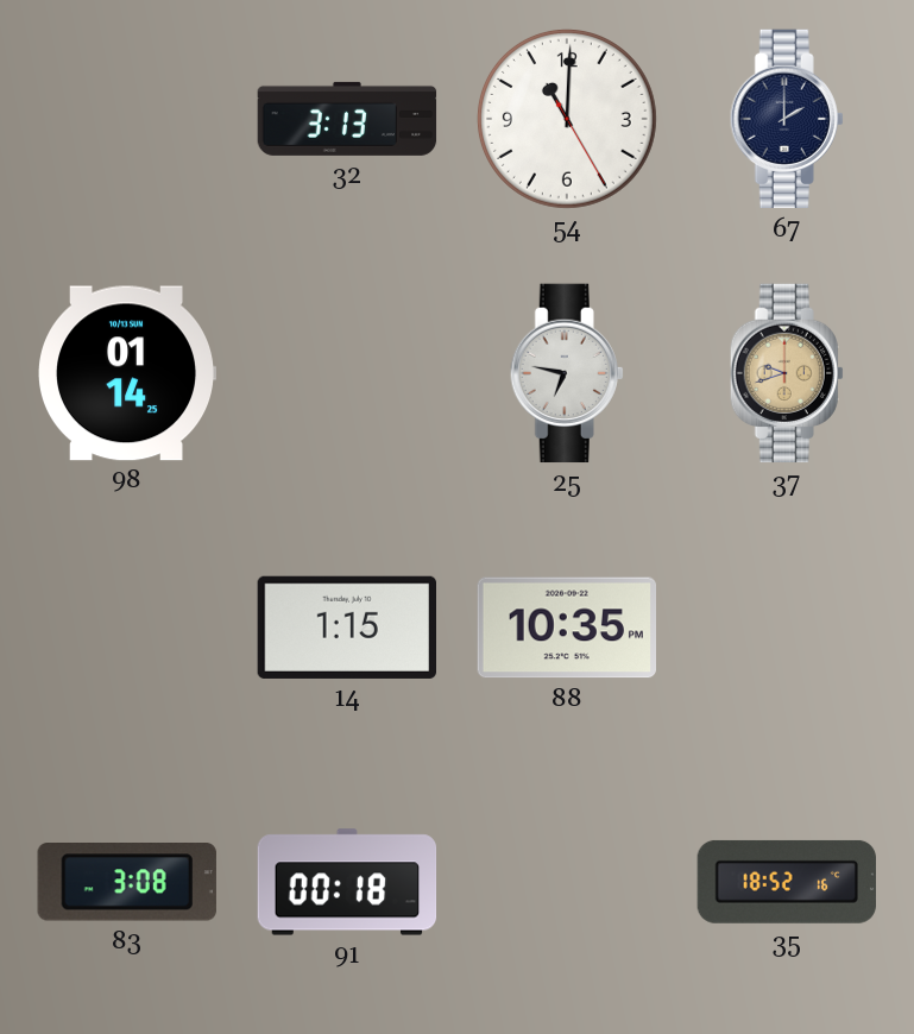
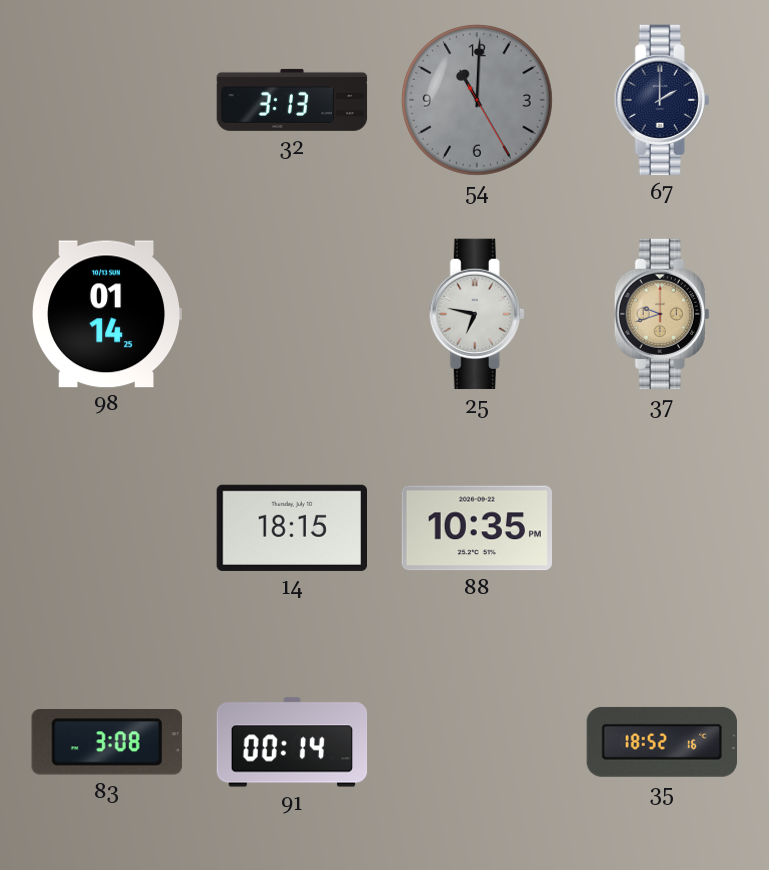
54 dial: white -> grey
14: 1:15 -> 18:15
91: 00:18 -> 00:14
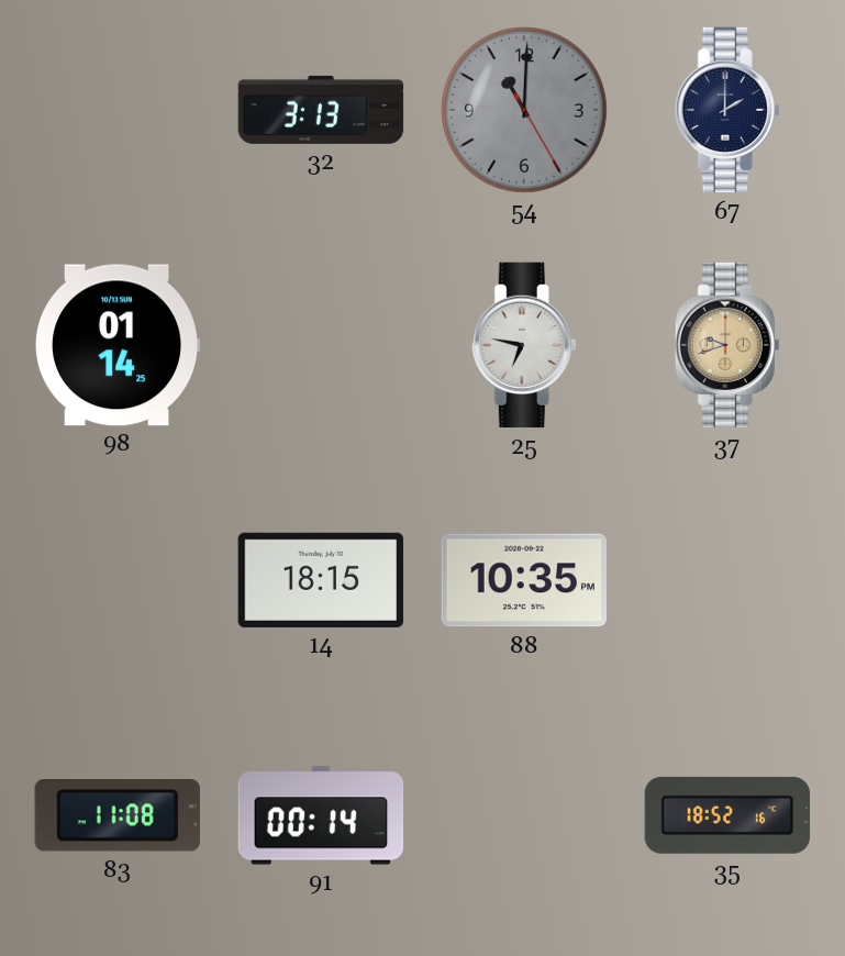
83: 3:08 -> 11:08
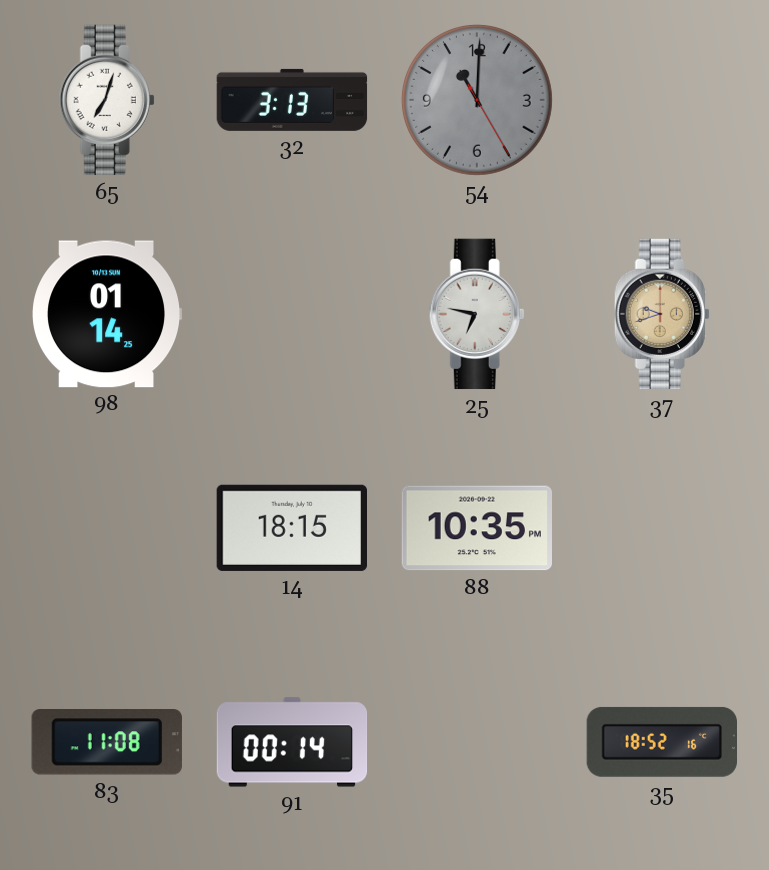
65: none -> 7:03
67: 2:00 -> none
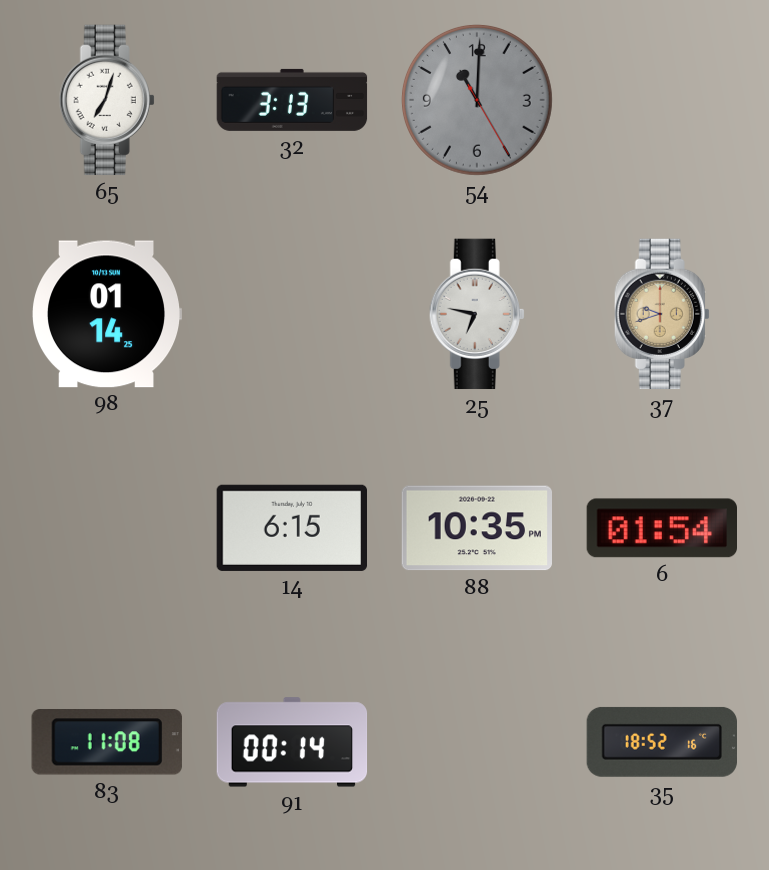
14: 18:15 -> 6:15
6: none -> 01:54
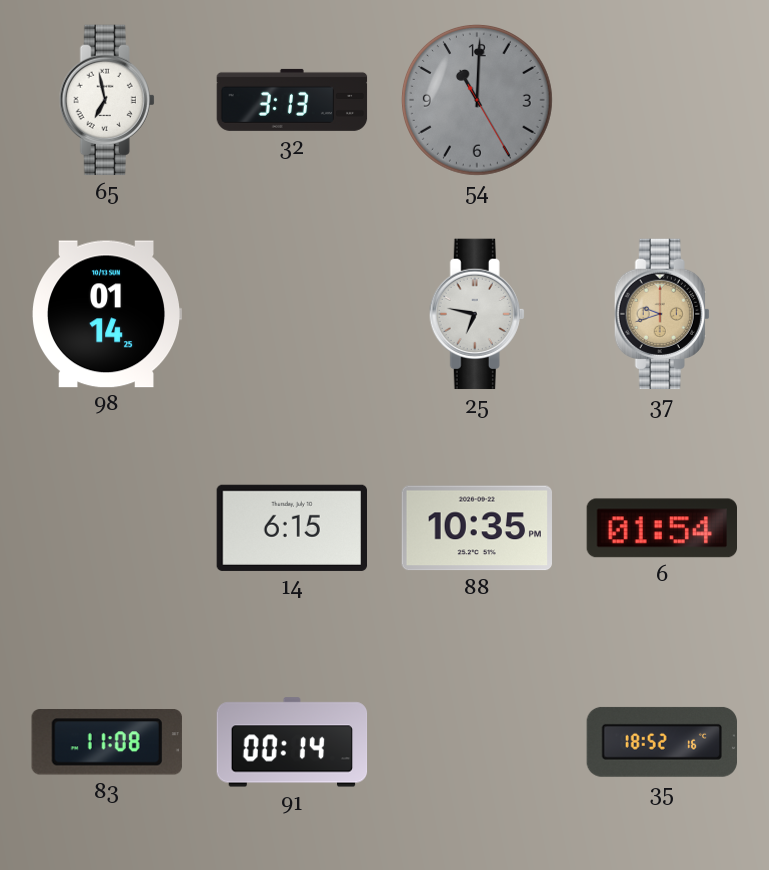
65: 7:03 -> 6:58
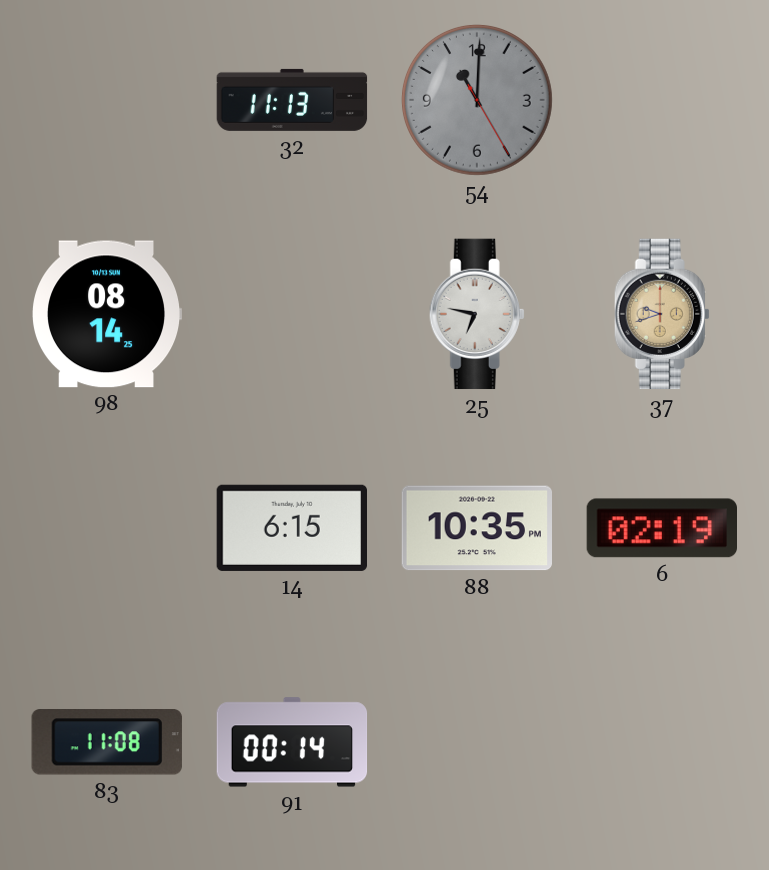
65: 6:58 -> none
32: 3:13 -> 11:13
98: 01:14 -> 08:14
6: 01:54 -> 02:19
35: 18:52 -> none
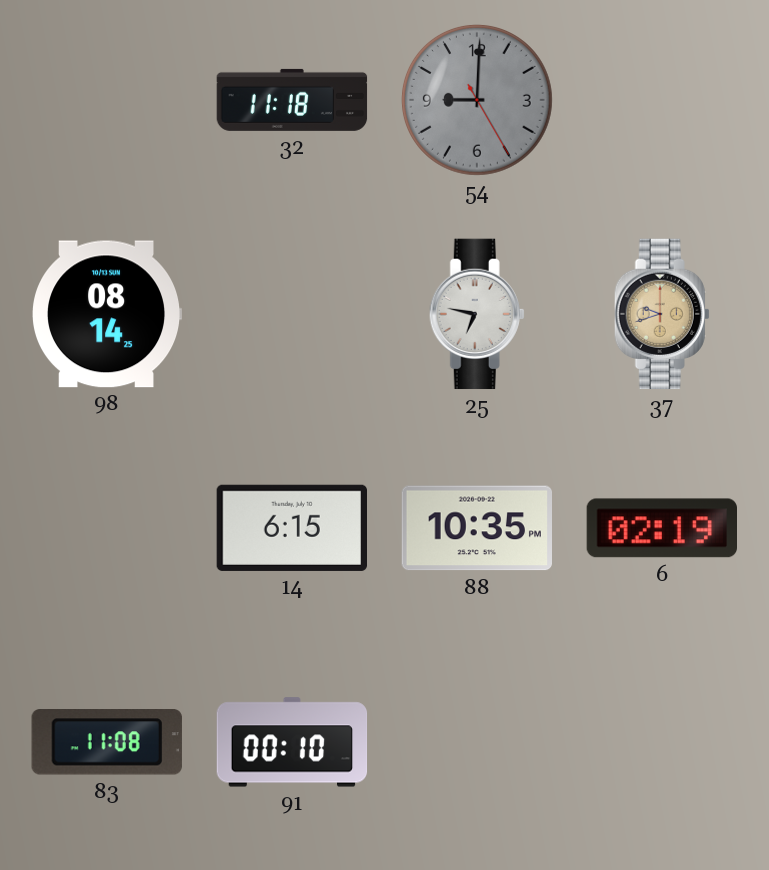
32: 11:13 -> 11:18
54: 11:00 -> 9:00
91: 00:14 -> 00:10
